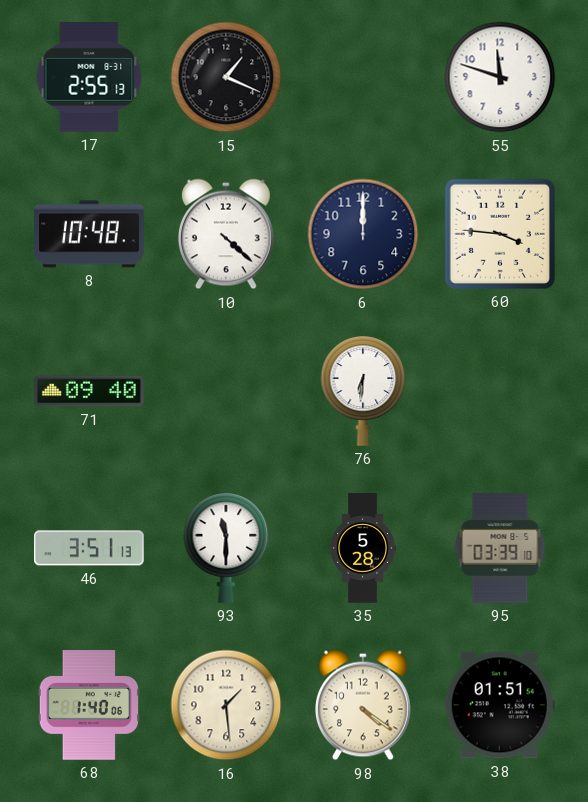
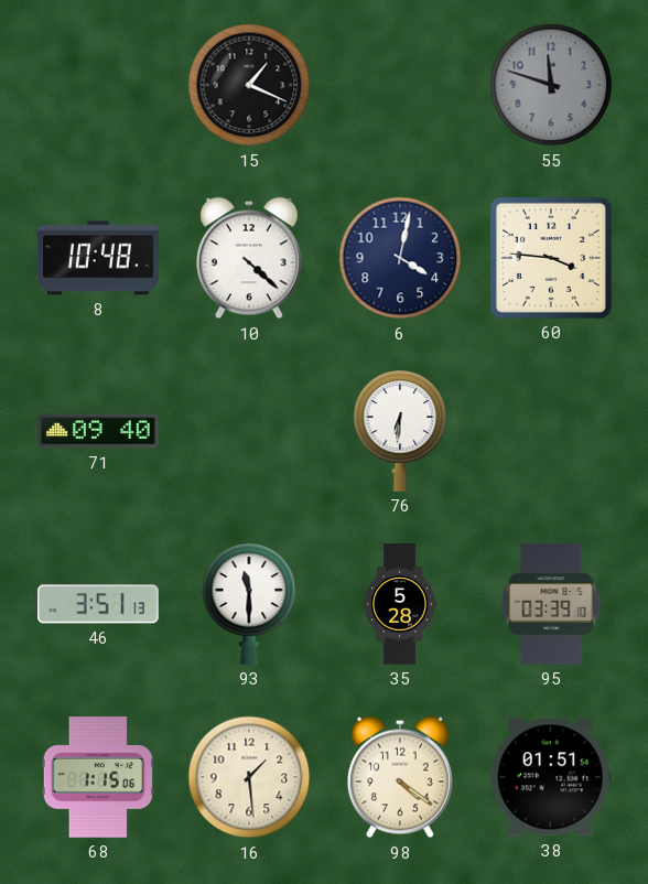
17: 2:55 -> none
55 dial: white -> grey
6: 12:00 -> 4:02
68: 1:40 -> 1:15
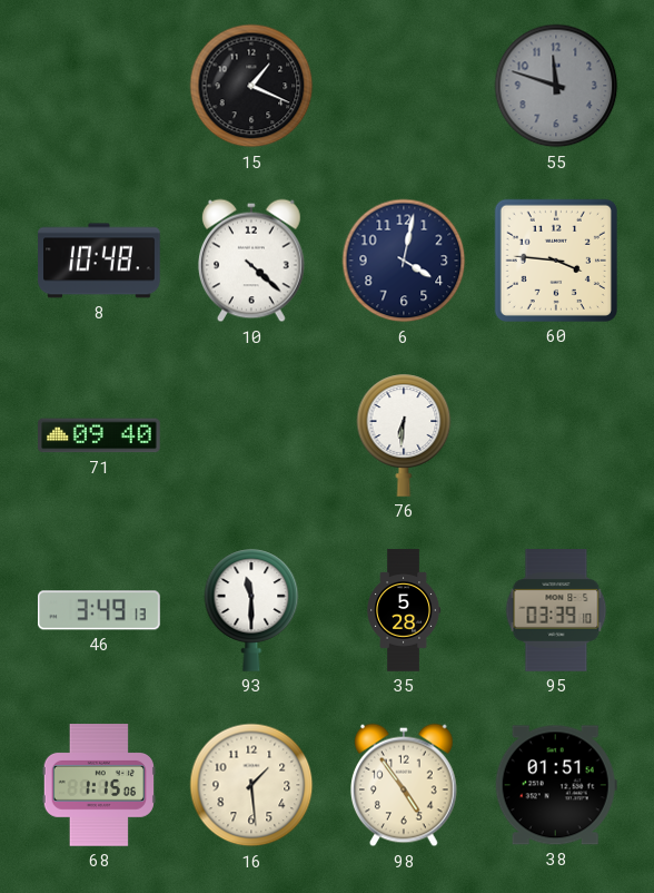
46: 3:51 -> 3:49
98: 4:21 -> 4:54
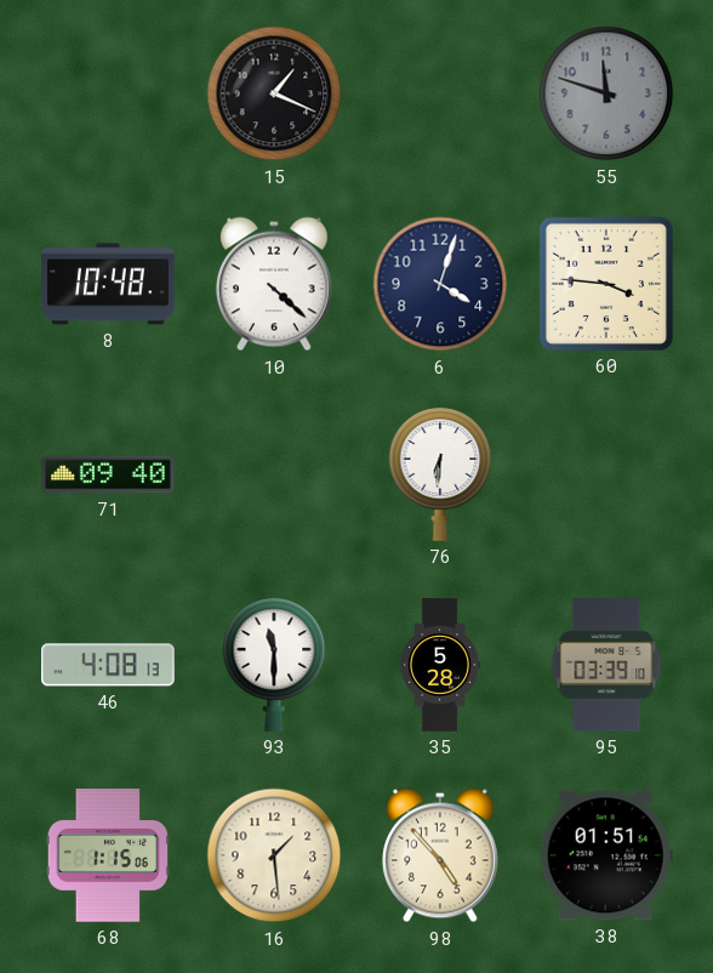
6: 4:02 -> 4:03
46: 3:49 -> 4:08
98: 4:54 -> 4:53
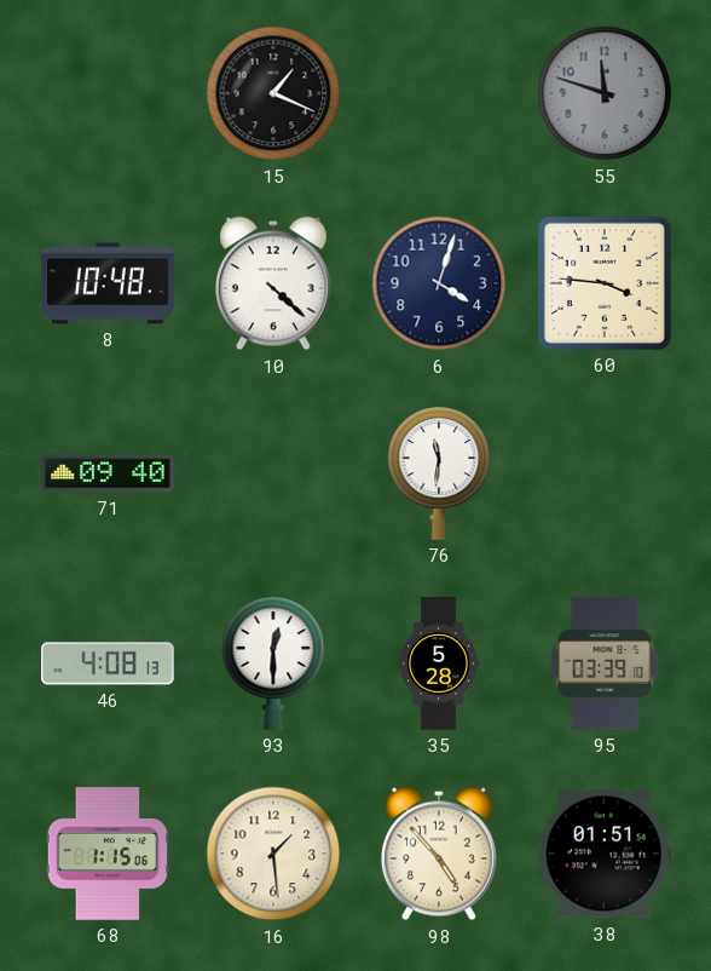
76: 6:31 -> 11:31
93: 11:30 -> 12:30
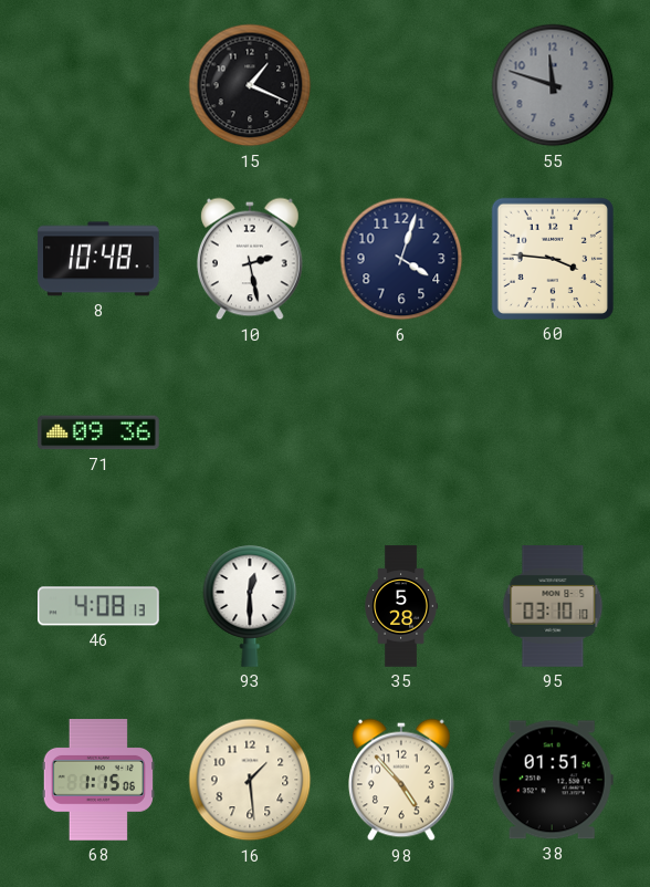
10: 4:22 -> 2:28
71: 09:40 -> 09:36
76: 11:31 -> none
95: 03:39 -> 03:10
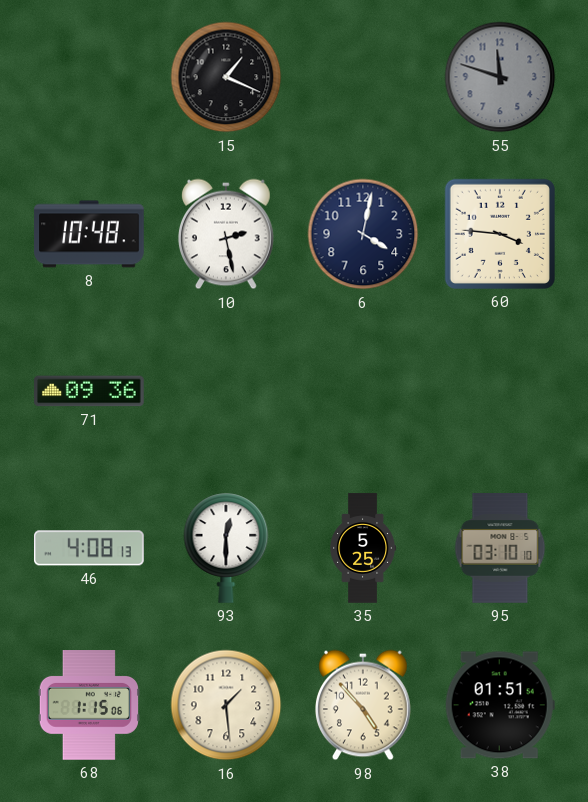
6: 4:03 -> 4:02
35: 5:28 -> 5:25
